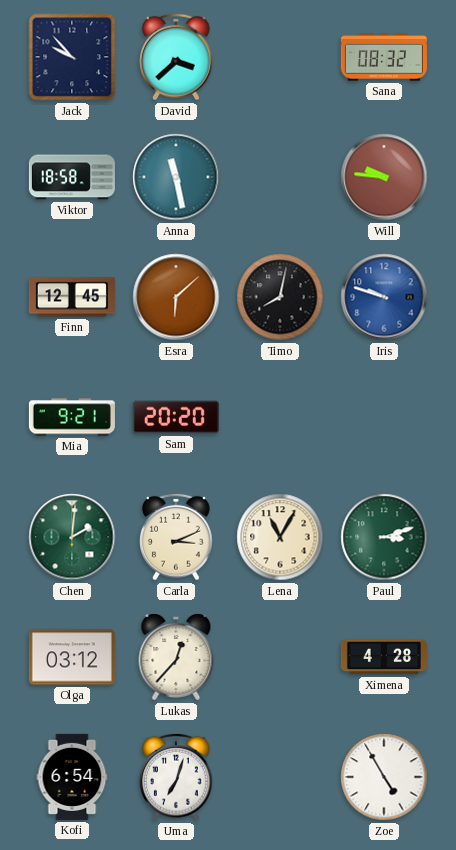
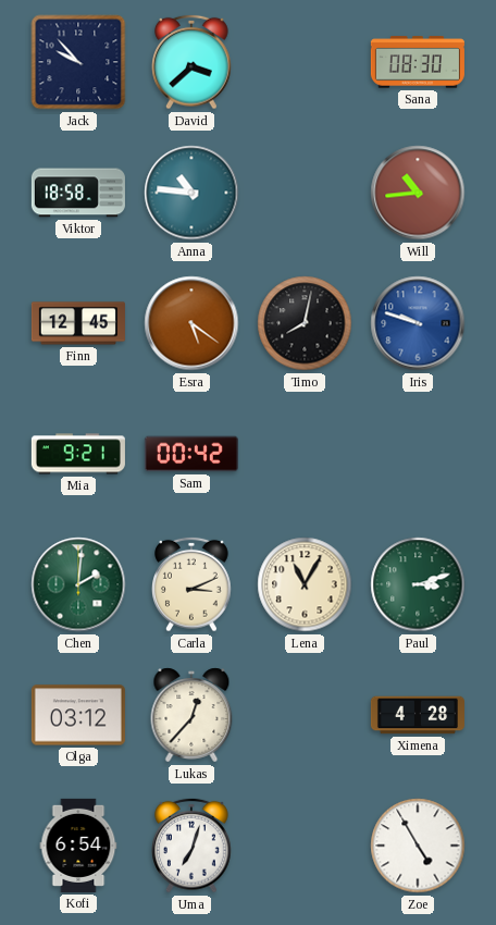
Sana: 08:32 -> 08:30
Anna: 11:28 -> 10:46
Will: 9:46 -> 10:44
Esra: 6:08 -> 5:21
Sam: 20:20 -> 00:42
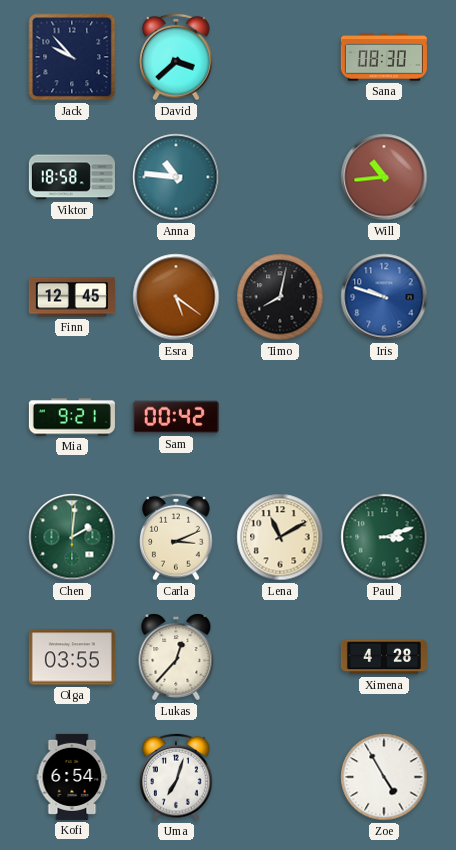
Lena: 11:05 -> 11:10
Olga: 03:12 -> 03:55
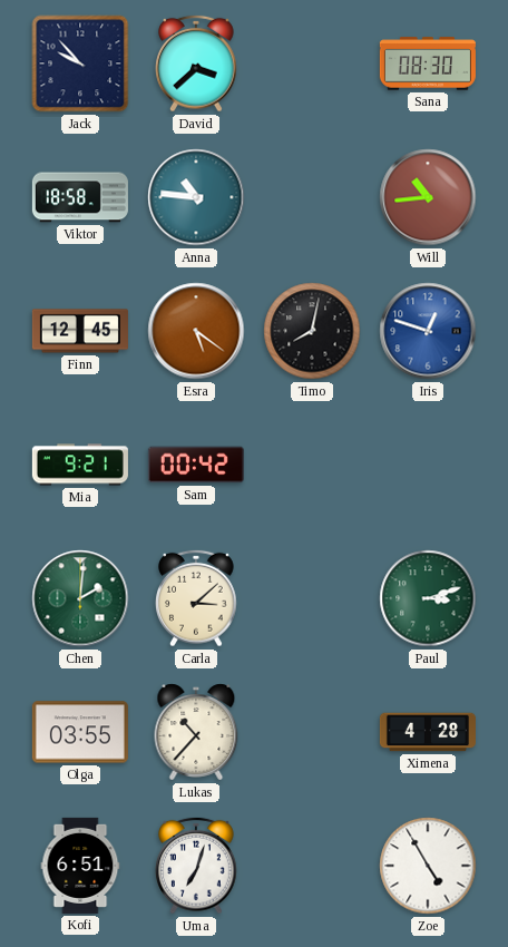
Iris: 9:48 -> 12:48
Carla: 3:11 -> 3:08
Lena: 11:10 -> none
Lukas: 12:37 -> 10:37
Kofi: 6:54 -> 6:51
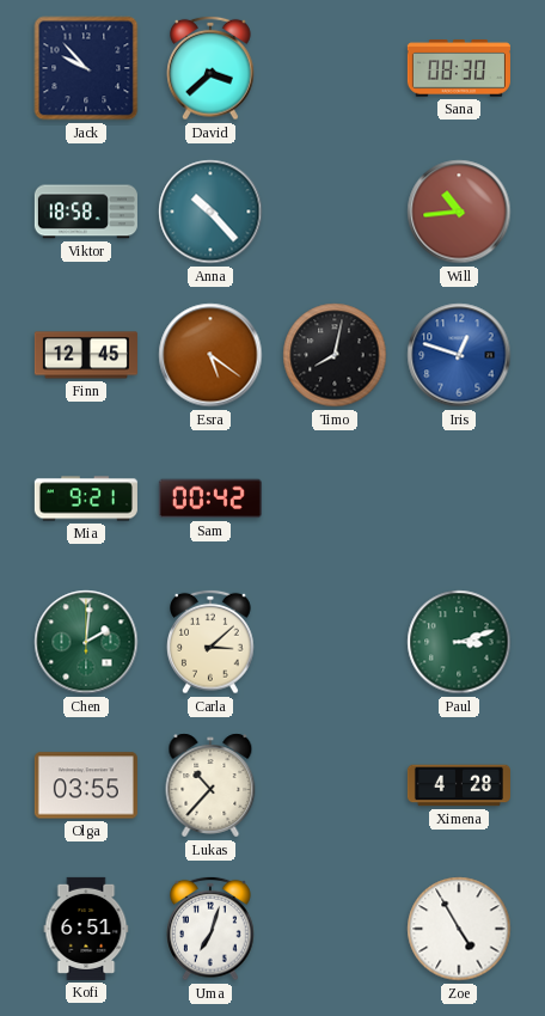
Anna: 10:46 -> 10:23
